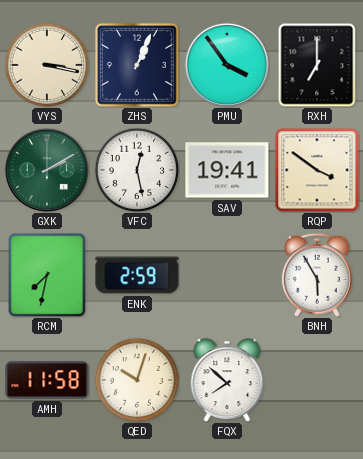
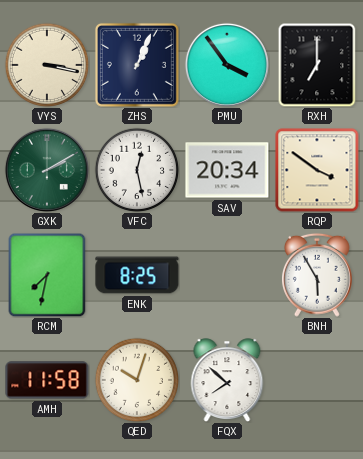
SAV: 19:41 -> 20:34
ENK: 2:59 -> 8:25
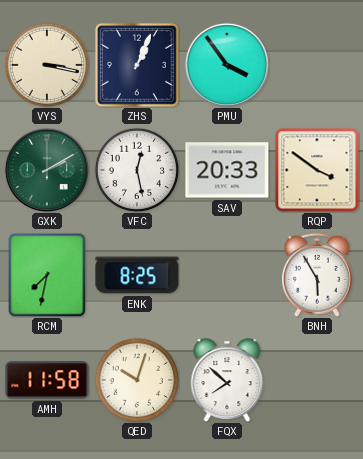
RXH: 7:00 -> none
SAV: 20:34 -> 20:33
